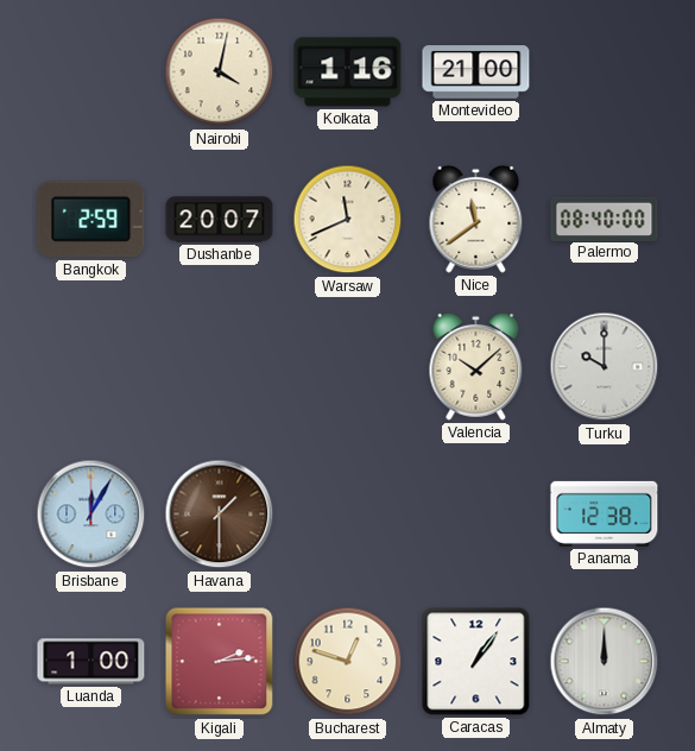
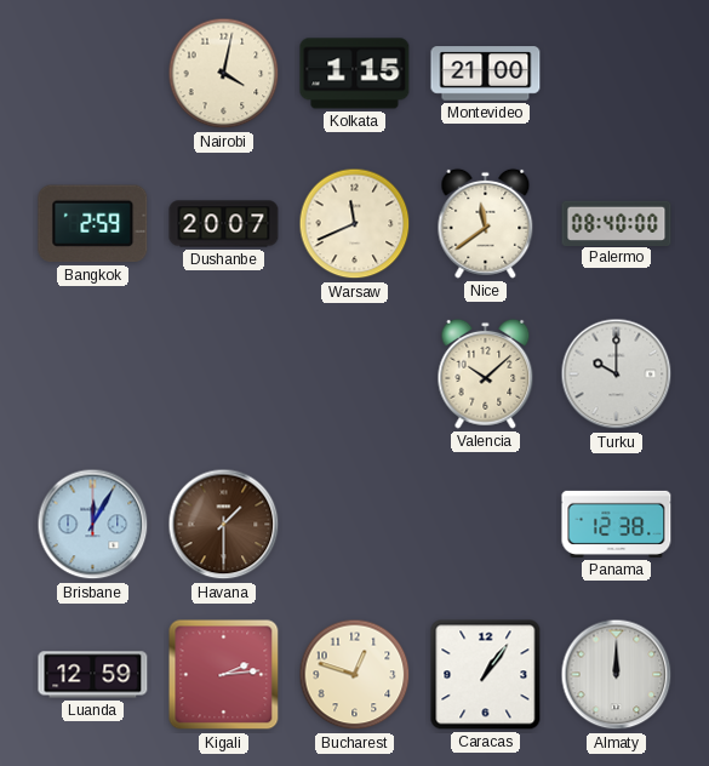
Kolkata: 1:16 -> 1:15
Luanda: 1:00 -> 12:59
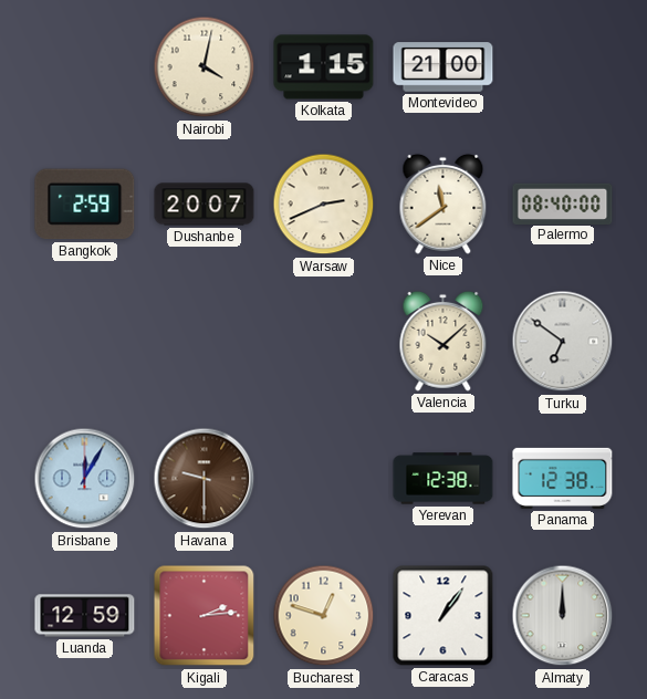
Warsaw: 11:41 -> 2:41
Turku: 10:00 -> 6:51
Havana: 1:30 -> 9:30
Yerevan: none -> 12:38
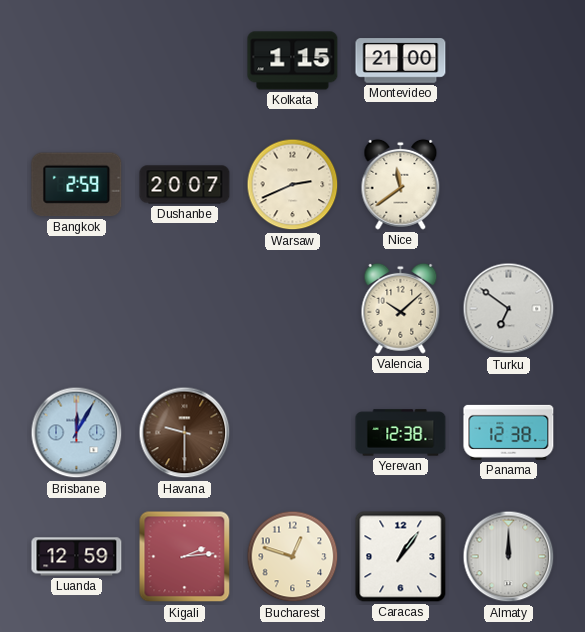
Nairobi: 4:02 -> none
Palermo: 08:40 -> none
